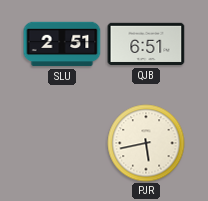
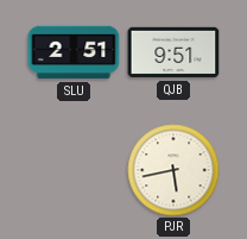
QJB: 6:51 -> 9:51
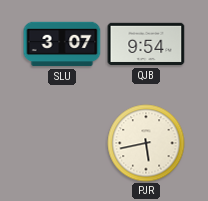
SLU: 2:51 -> 3:07
QJB: 9:51 -> 9:54
